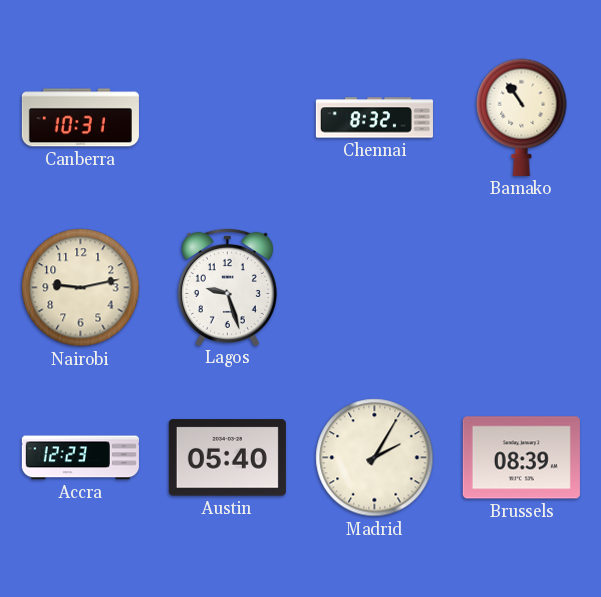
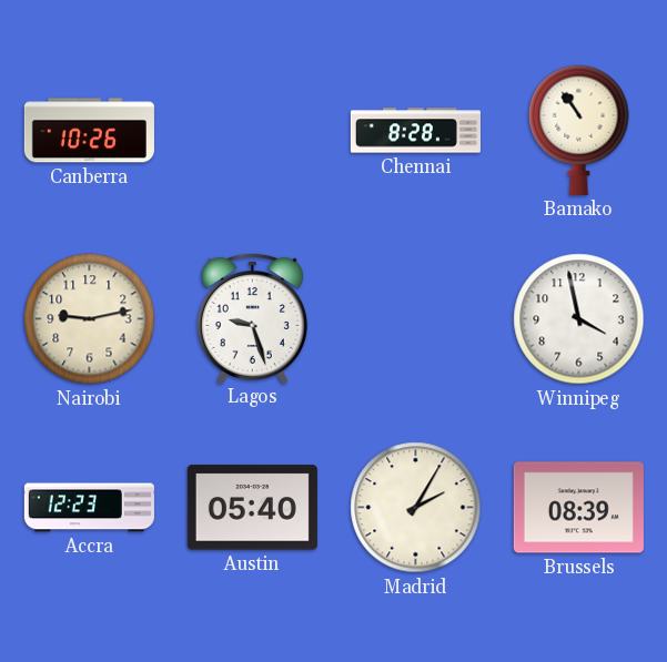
Canberra: 10:31 -> 10:26
Chennai: 8:32 -> 8:28
Winnipeg: none -> 3:58
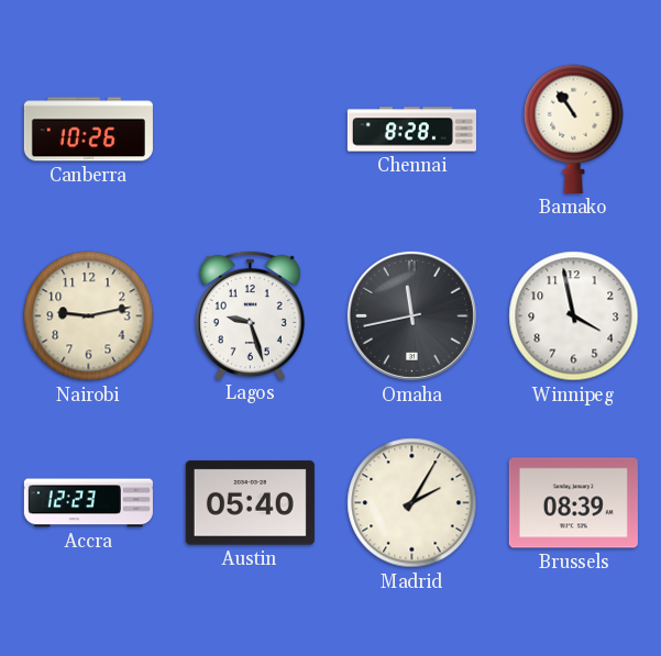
Omaha: none -> 11:43
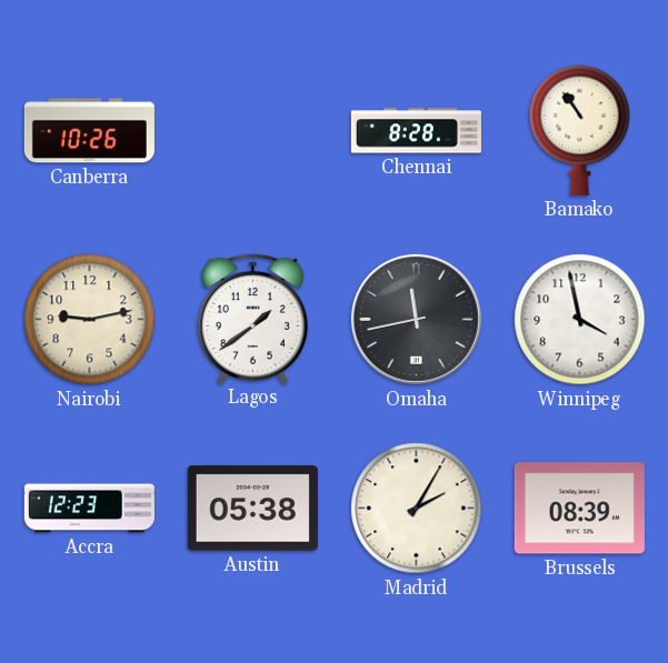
Lagos: 9:27 -> 1:39
Austin: 05:40 -> 05:38
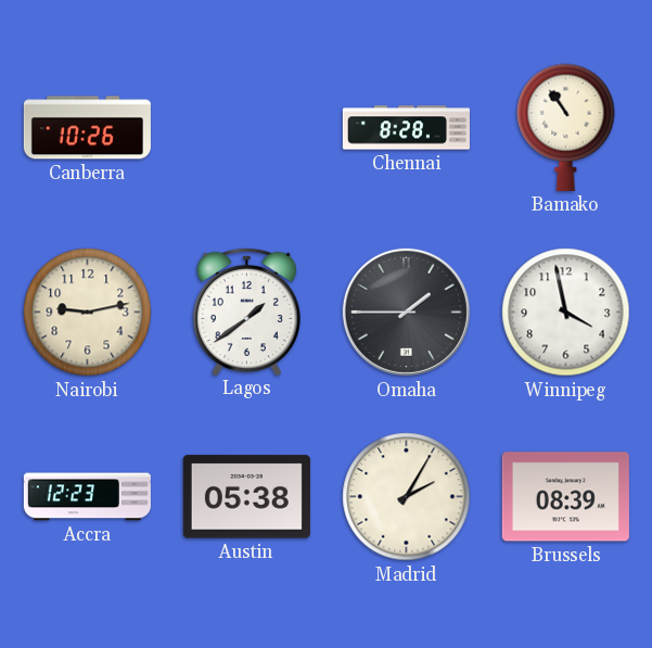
Omaha: 11:43 -> 1:45
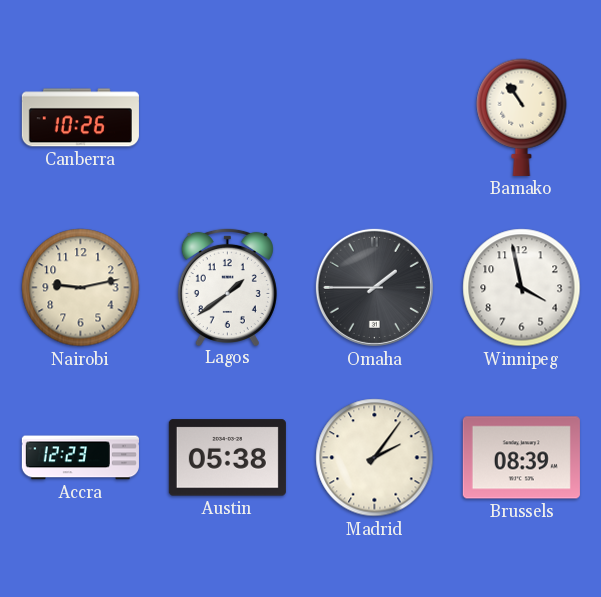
Chennai: 8:28 -> none
Madrid: 2:05 -> 2:06
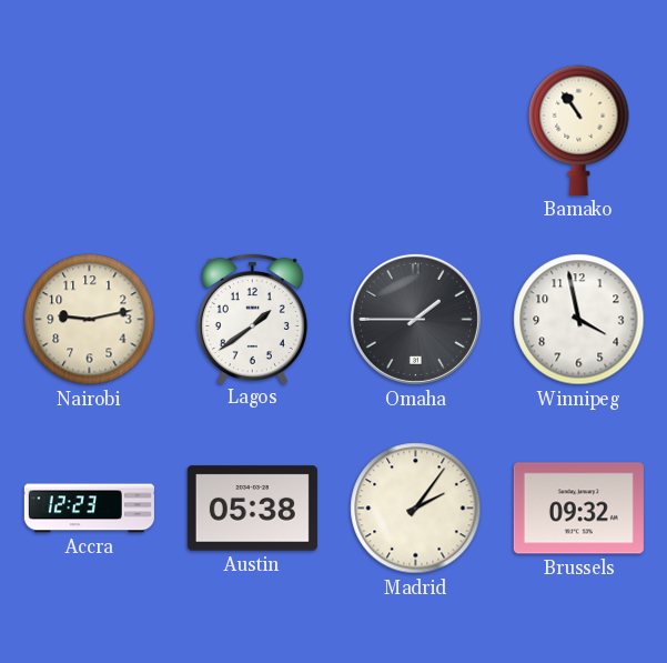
Canberra: 10:26 -> none
Brussels: 08:39 -> 09:32
